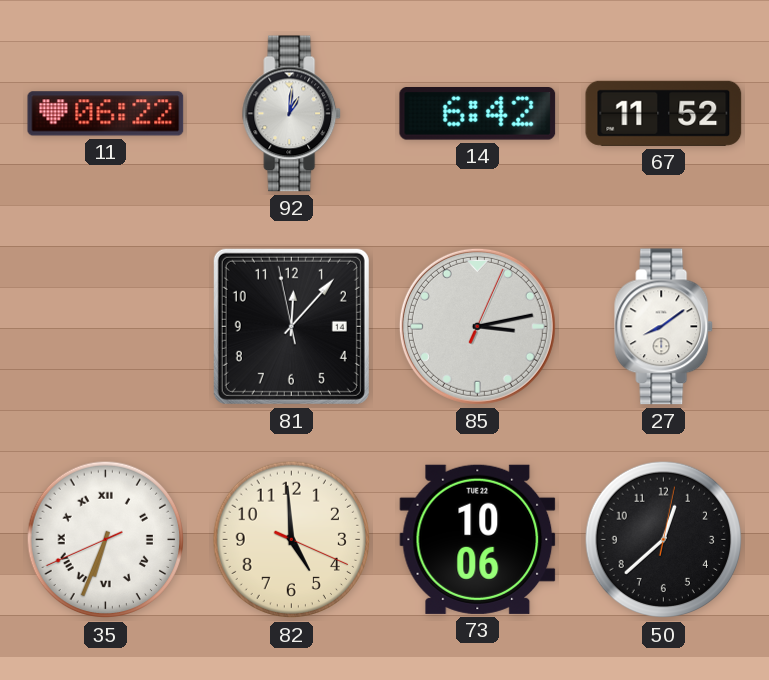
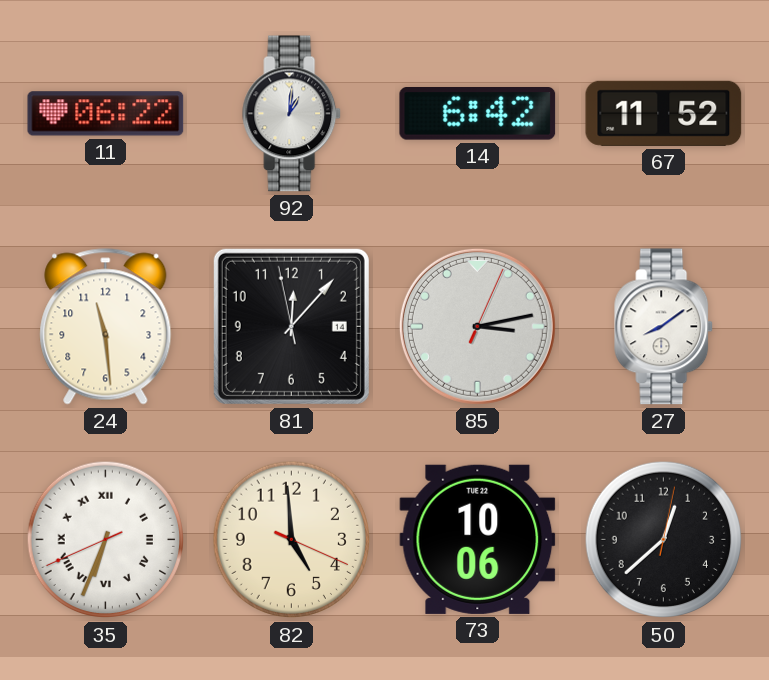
24: none -> 11:29
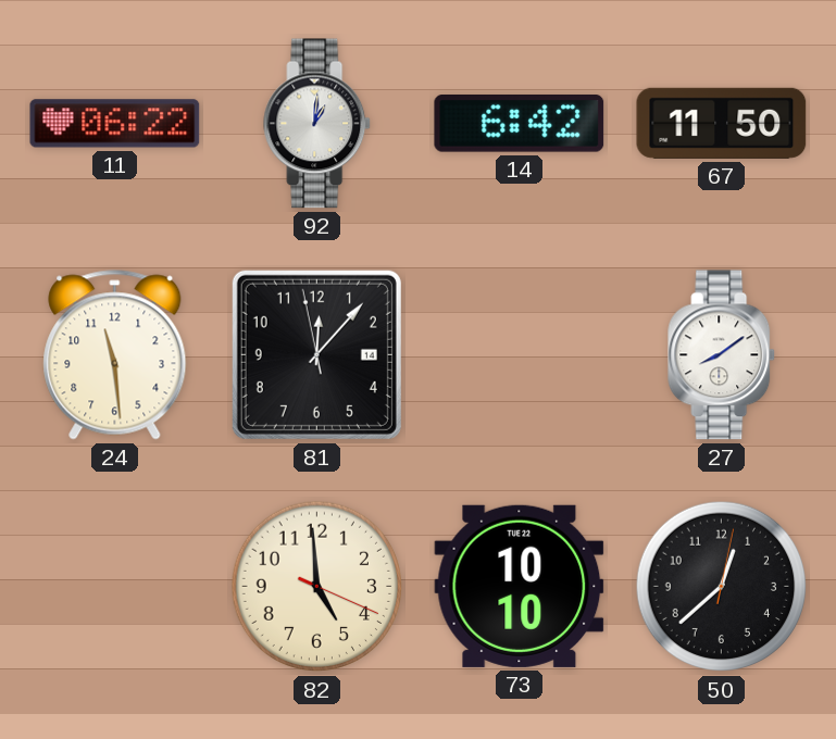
67: 11:52 -> 11:50
85: 3:13 -> none
35: 6:33 -> none
73: 10:06 -> 10:10
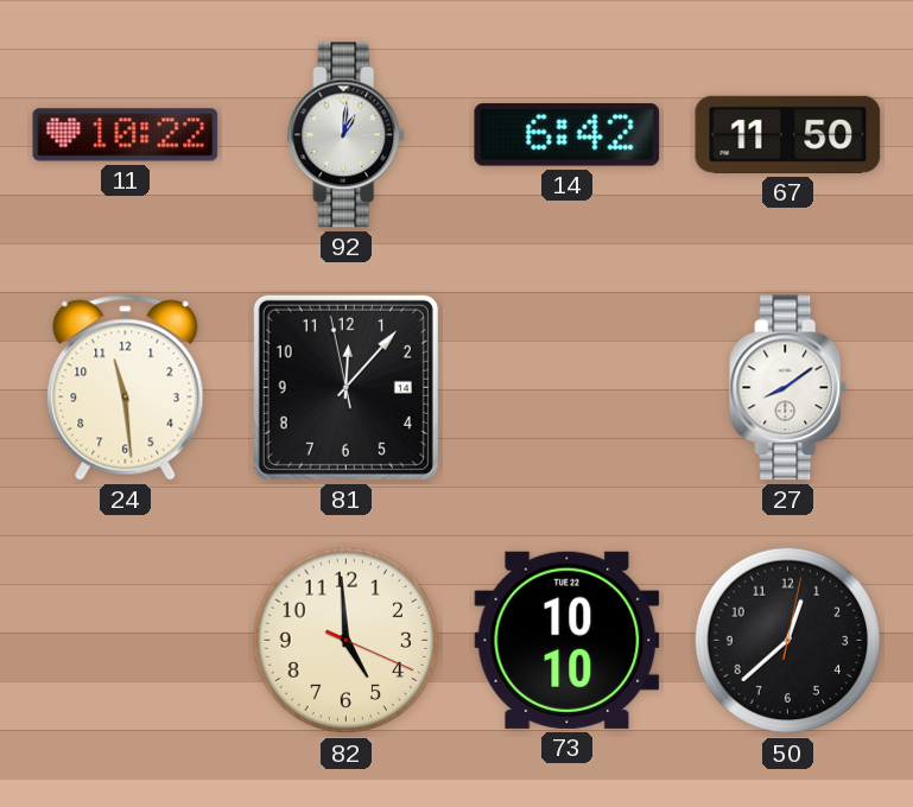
11: 06:22 -> 10:22
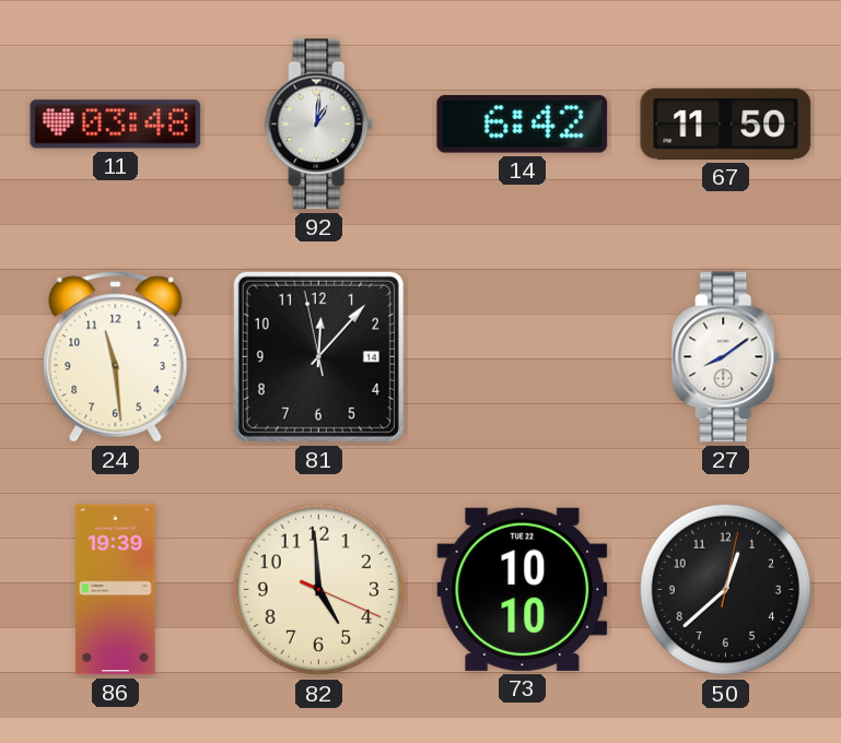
11: 10:22 -> 03:48
86: none -> 19:39
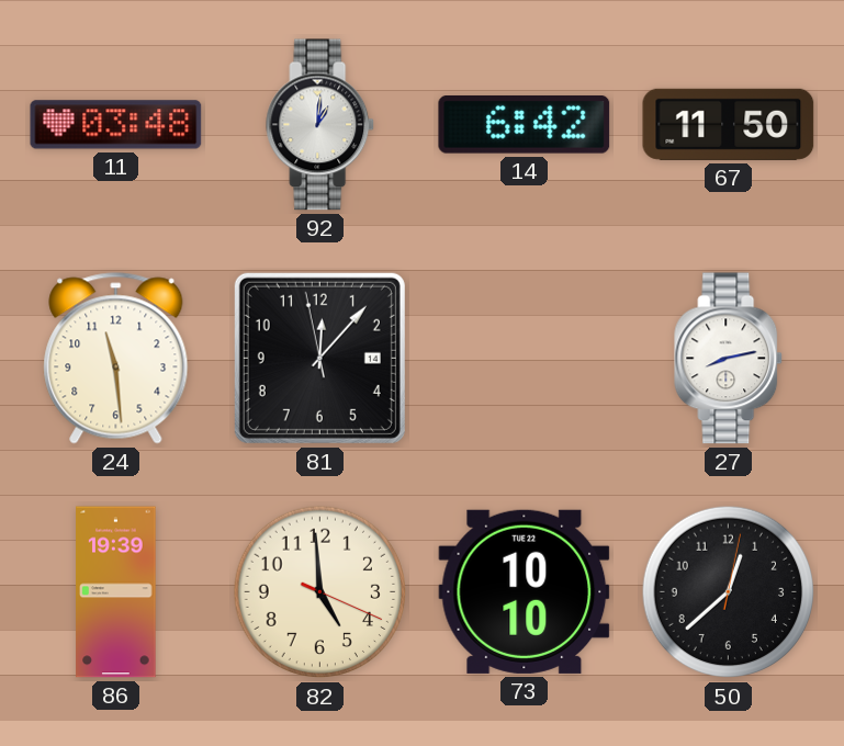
27: 8:09 -> 8:13
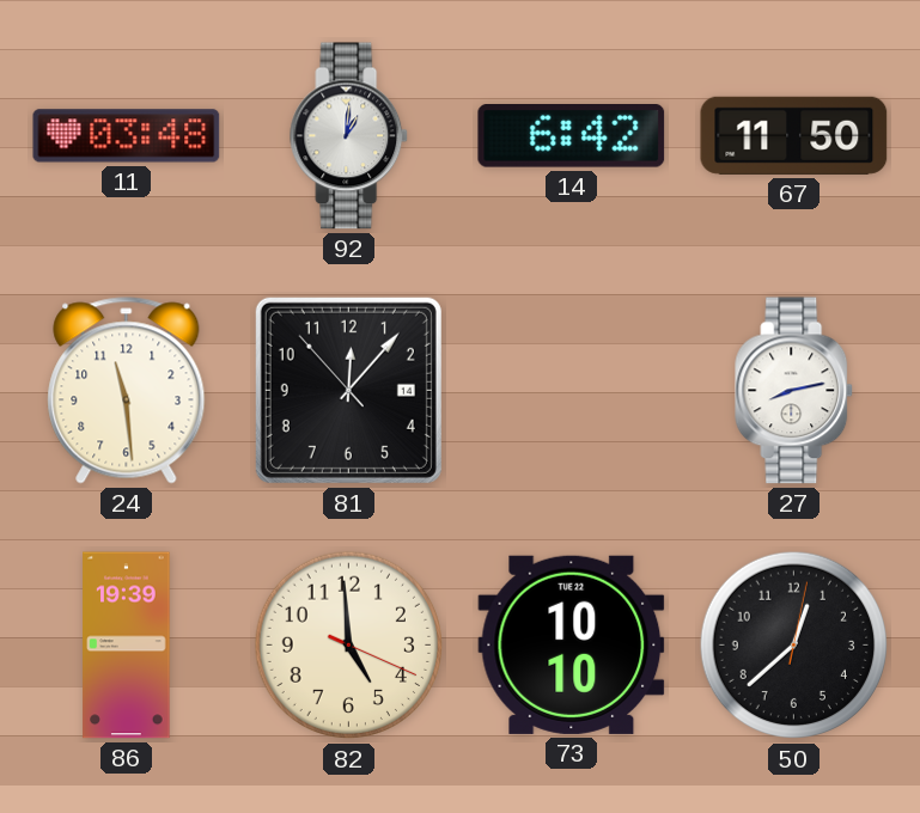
81: 12:06:58 -> 12:06:53
